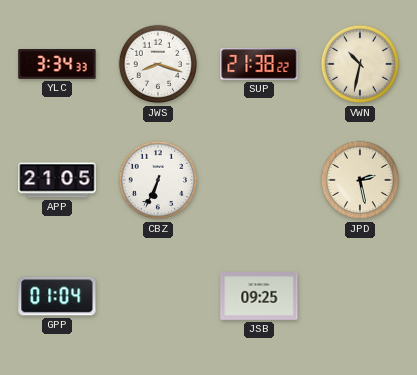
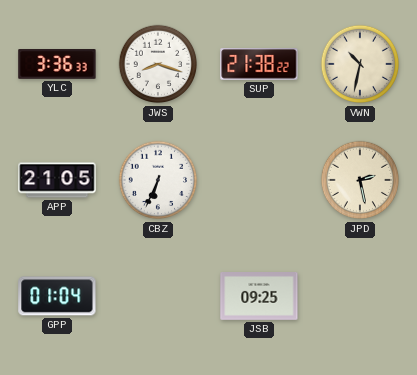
YLC: 3:34 -> 3:36
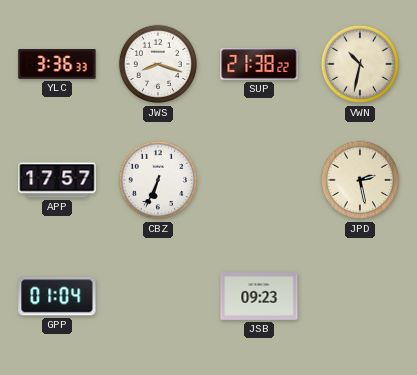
APP: 21:05 -> 17:57
JSB: 09:25 -> 09:23
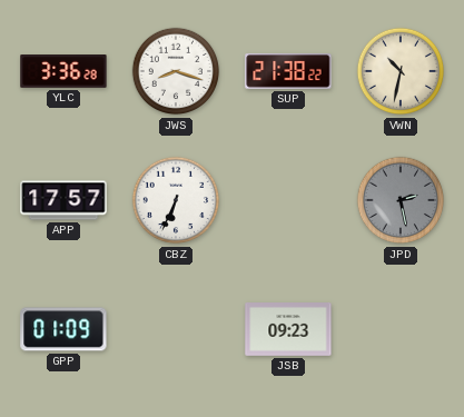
YLC: 3:36:33 -> 3:36:28
JPD dial: cream -> grey
GPP: 01:04 -> 01:09
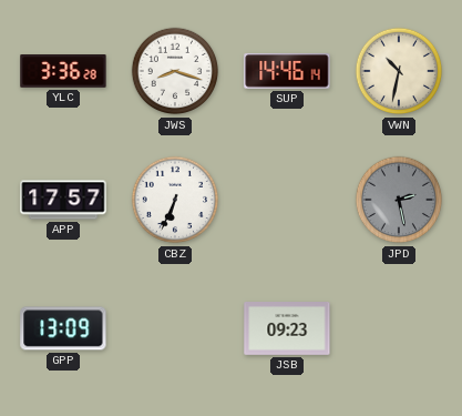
SUP: 21:38 -> 14:46
GPP: 01:09 -> 13:09
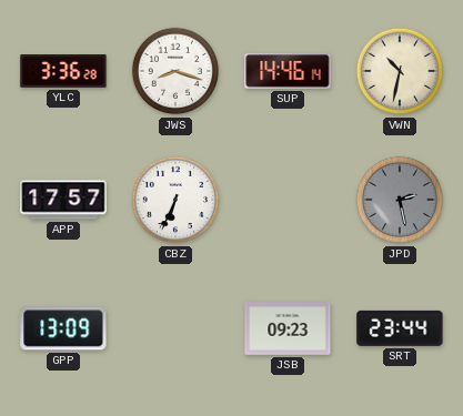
SRT: none -> 23:44
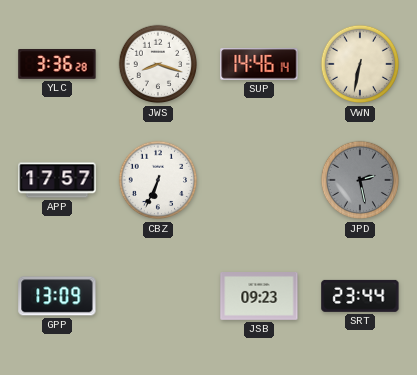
VWN: 10:32 -> 6:32
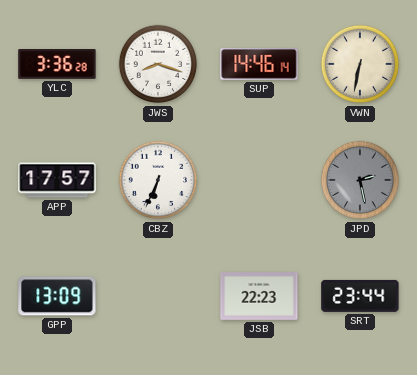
JSB: 09:23 -> 22:23
